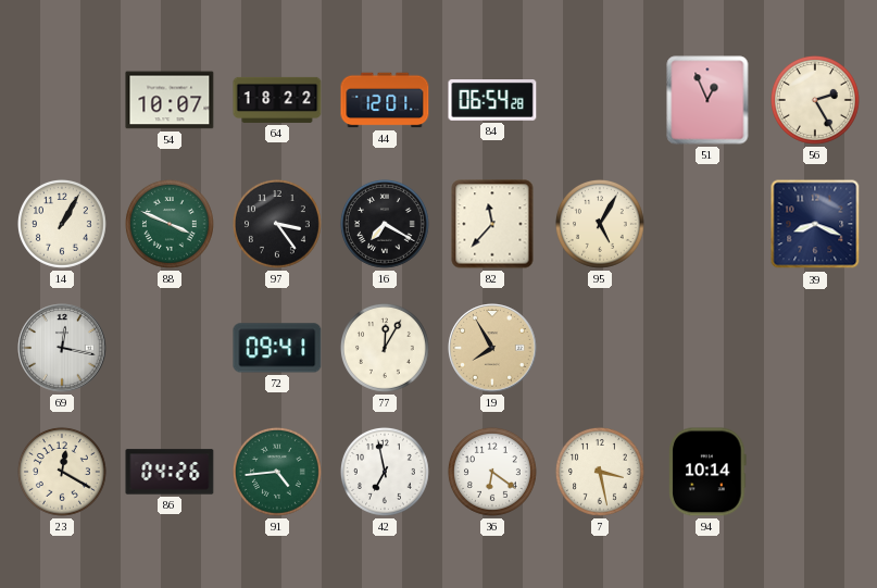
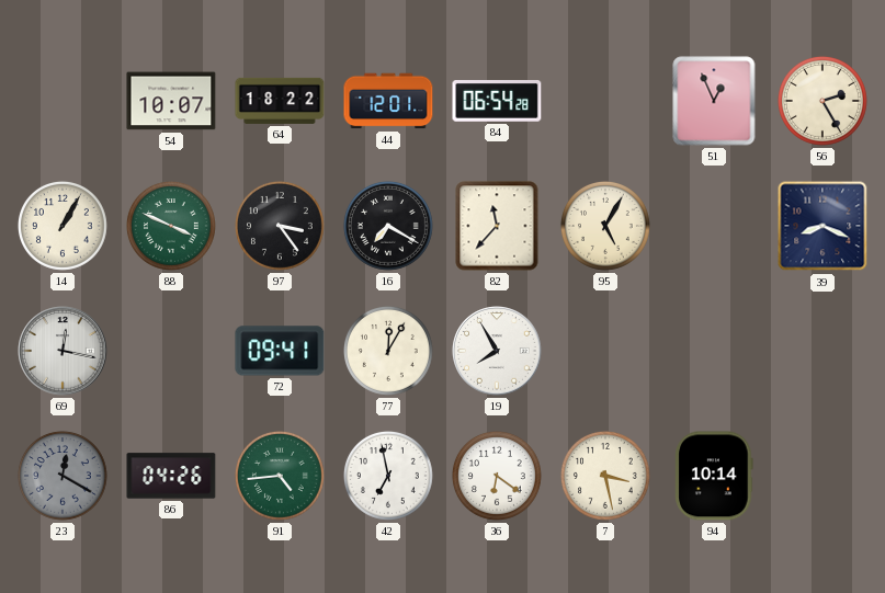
19 dial: champagne -> white
23 dial: cream -> grey
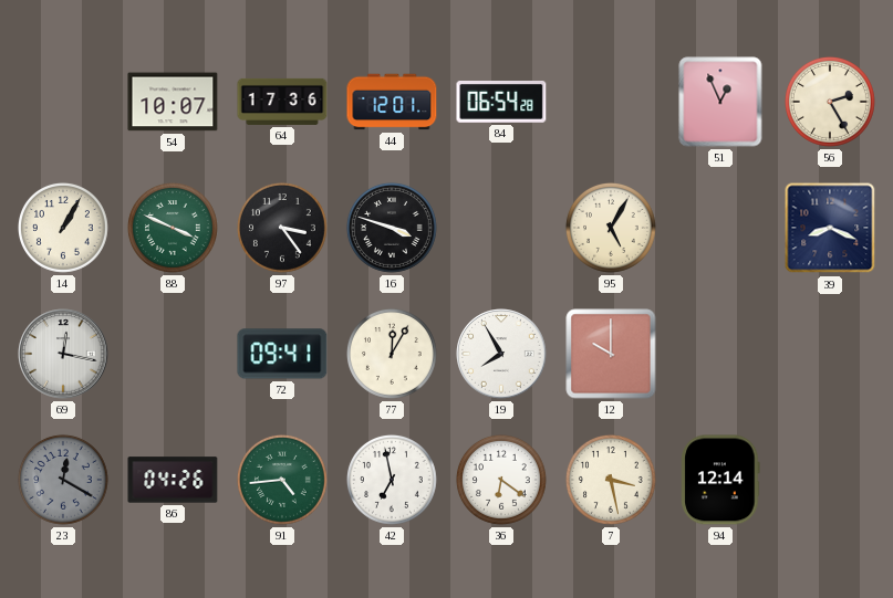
64: 18:22 -> 17:36
16: 7:20 -> 3:48
82: 11:37 -> none
12: none -> 10:00
94: 10:14 -> 12:14
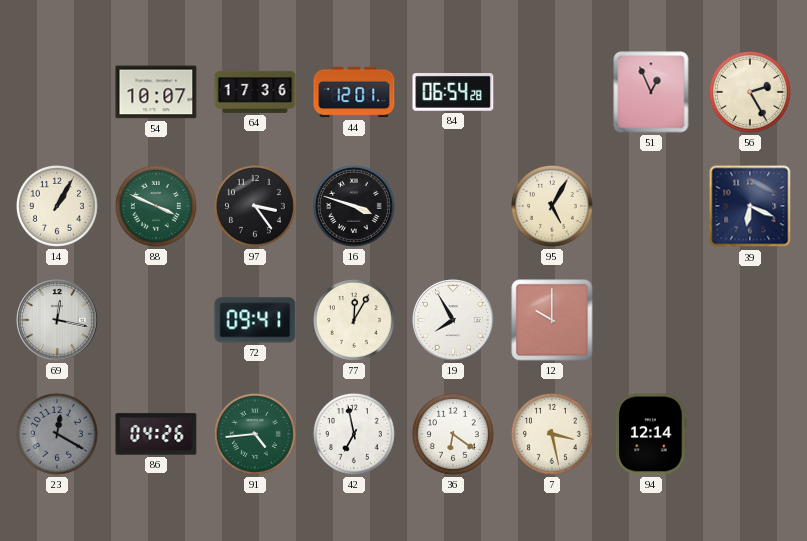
39: 8:19 -> 6:19
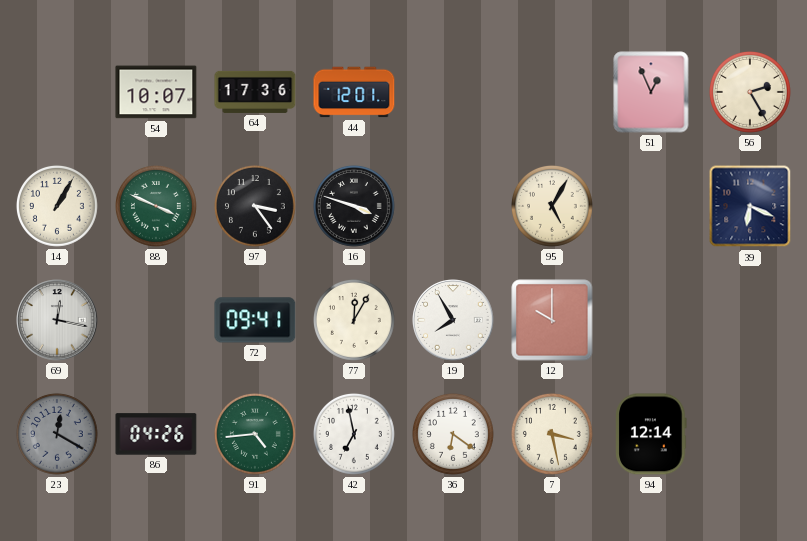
84: 06:54 -> none
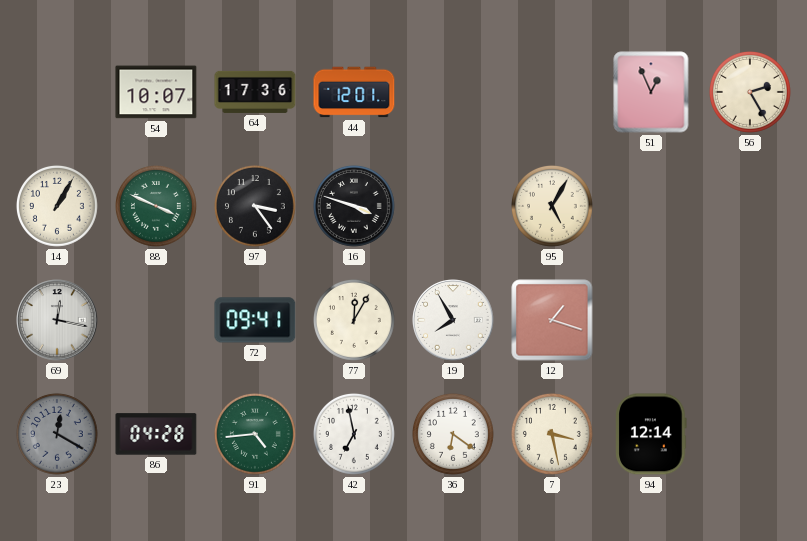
39: 6:19 -> none
12: 10:00 -> 1:18
86: 04:26 -> 04:28
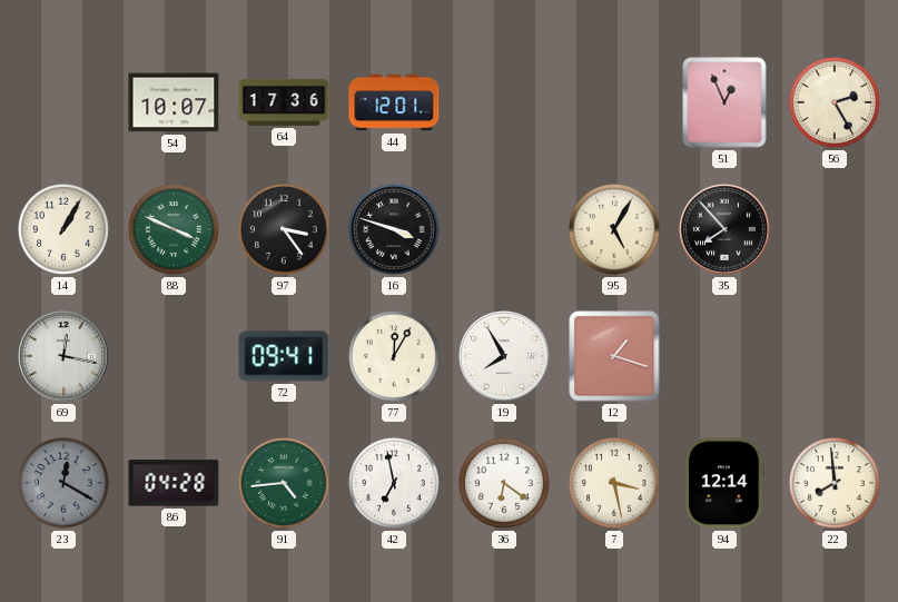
35: none -> 7:53
22: none -> 7:59
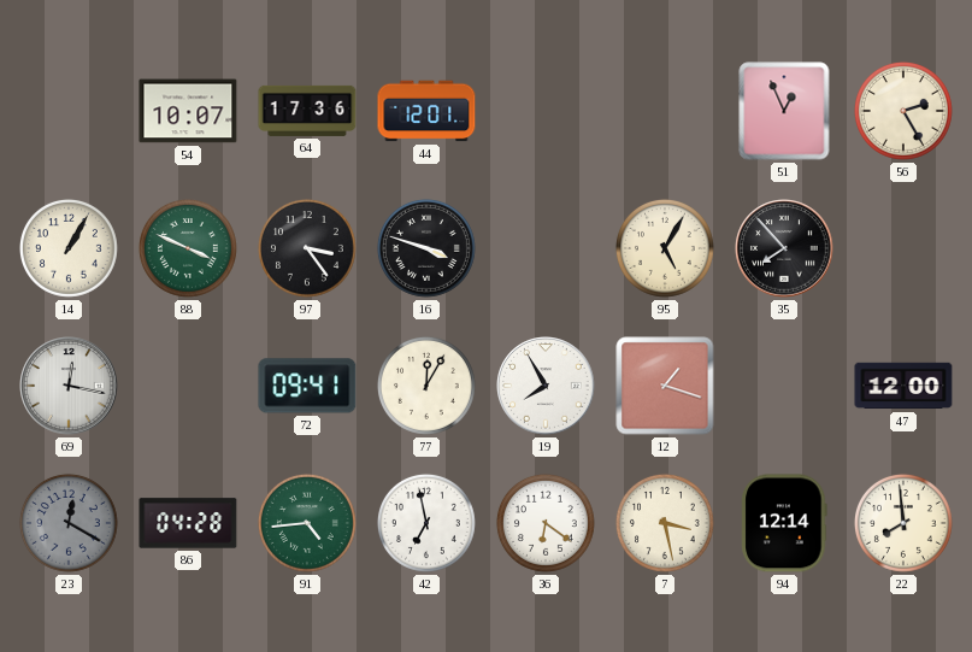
47: none -> 12:00
